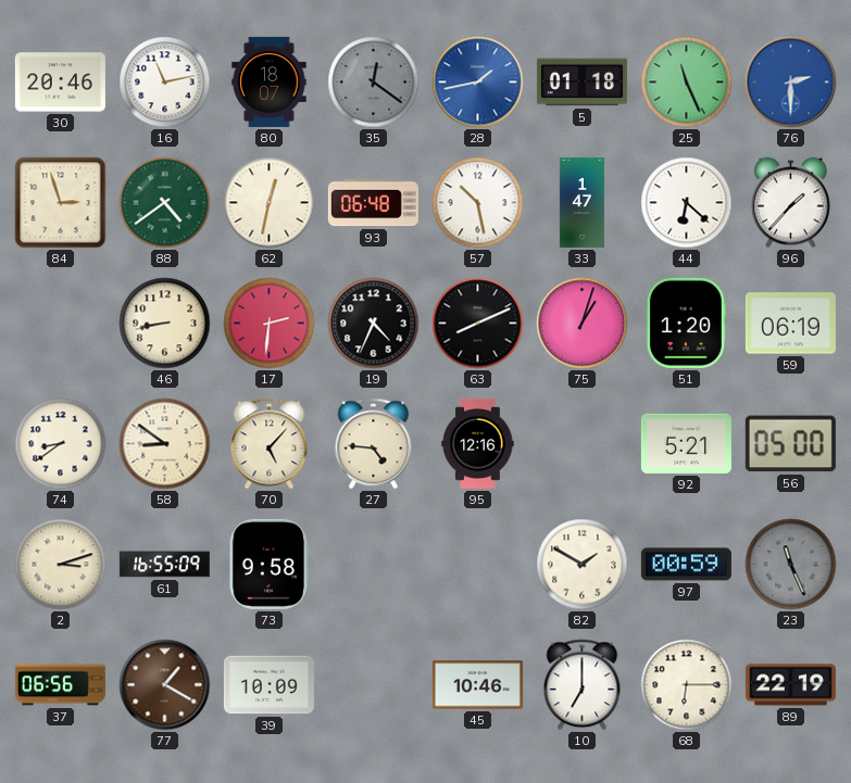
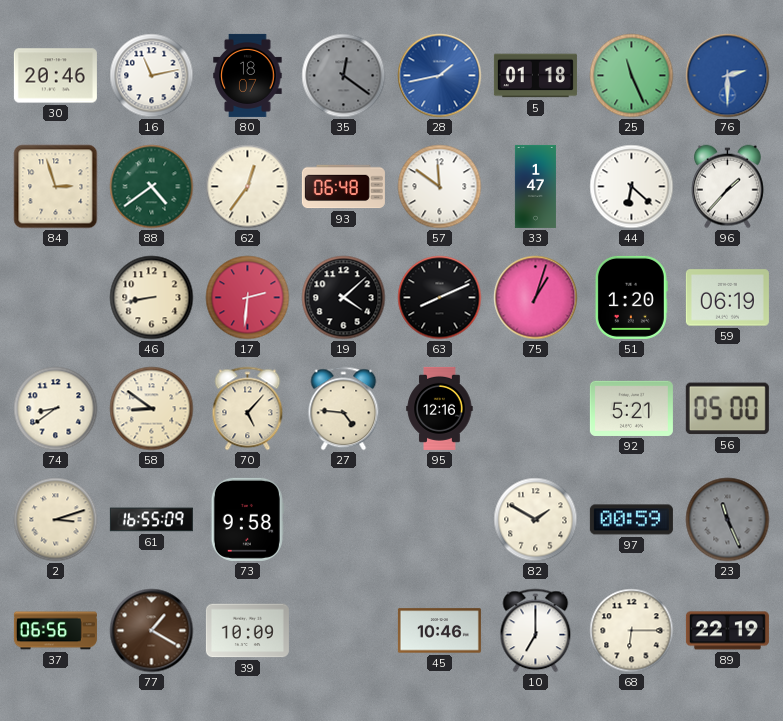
62: 12:32 -> 12:36
57: 10:28 -> 11:51
19: 4:34 -> 4:08
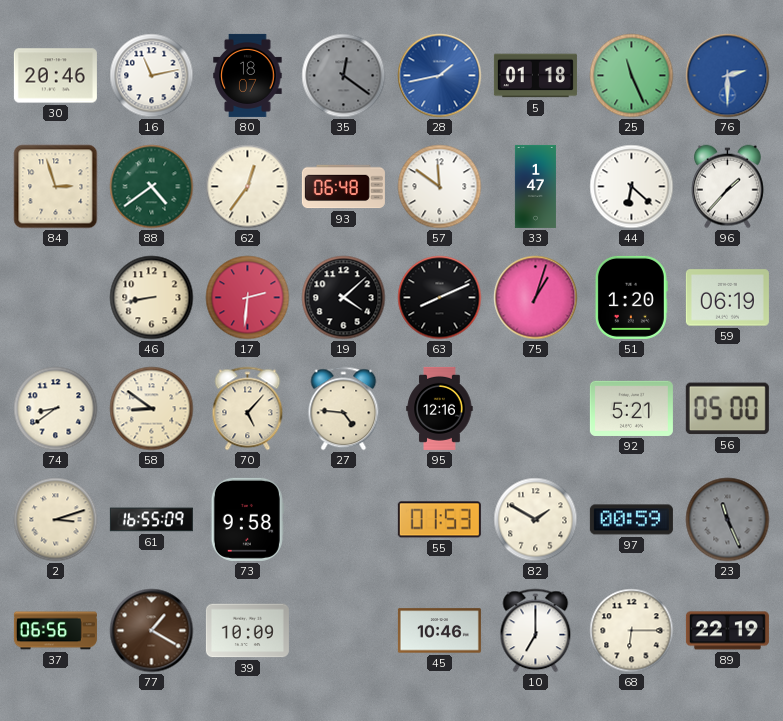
55: none -> 01:53
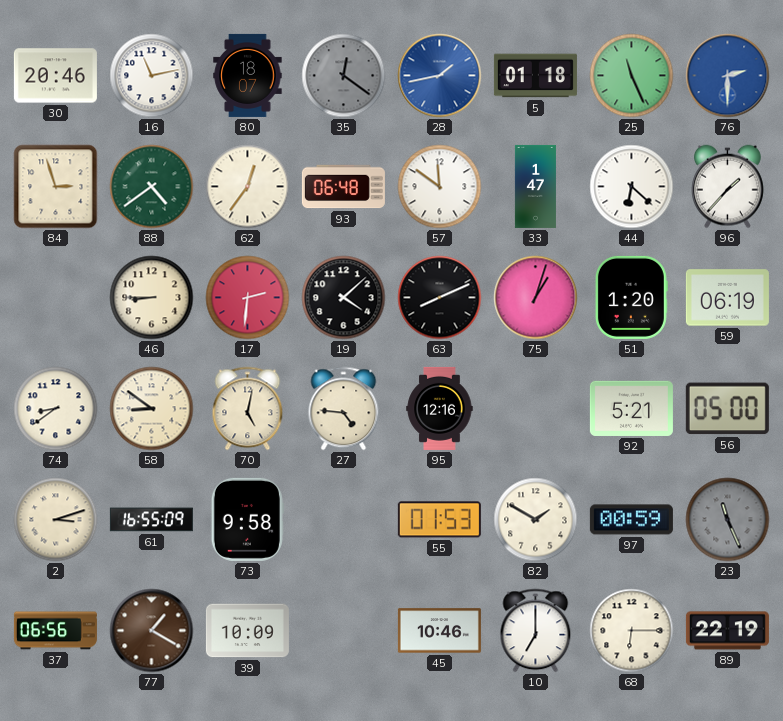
46: 8:43 -> 8:45
70: 5:07 -> 5:02
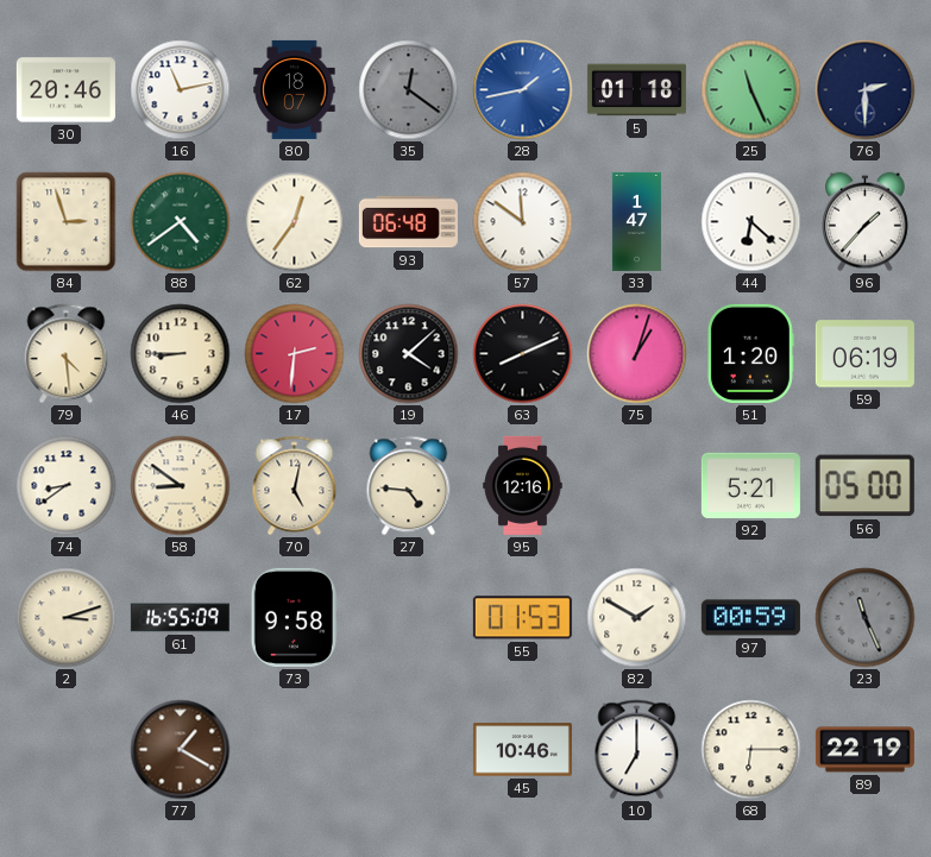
76 dial: blue -> navy
79: none -> 4:29
37: 06:56 -> none
39: 10:09 -> none
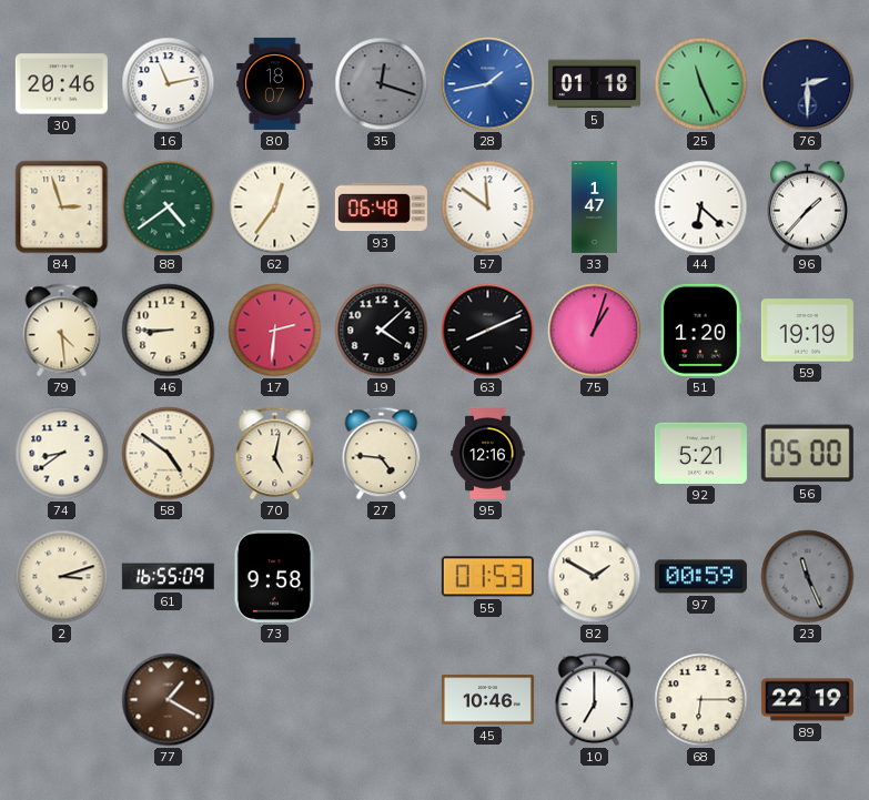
35: 12:21 -> 12:18
59: 06:19 -> 19:19
58: 8:51 -> 4:51
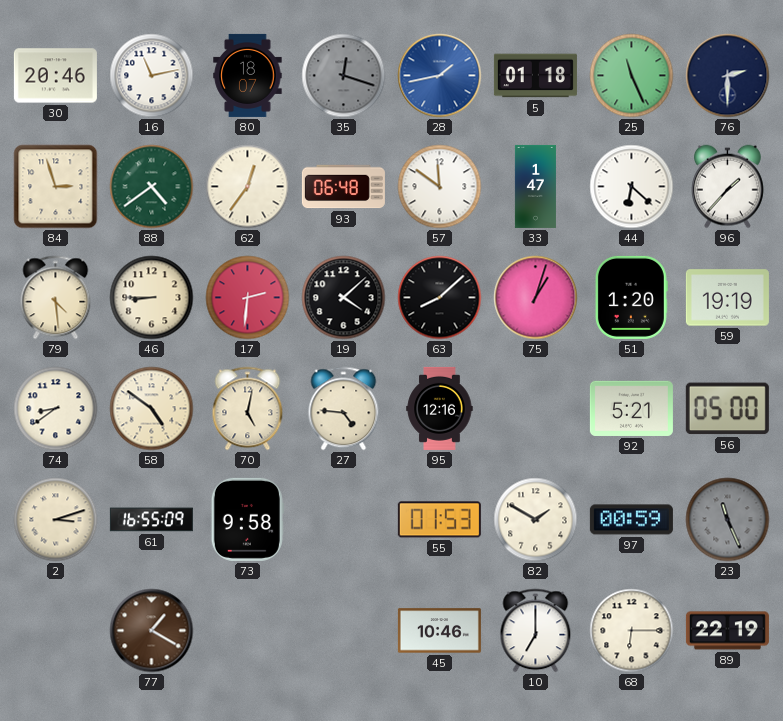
63: 8:11 -> 8:08
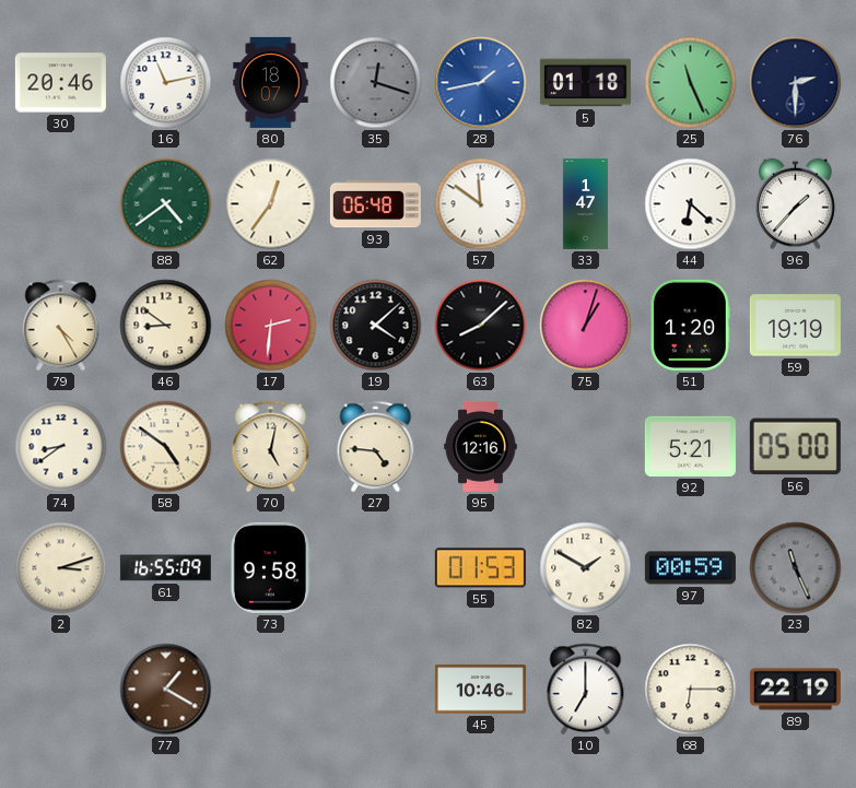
84: 2:57 -> none
79: 4:29 -> 4:25
46: 8:45 -> 8:51
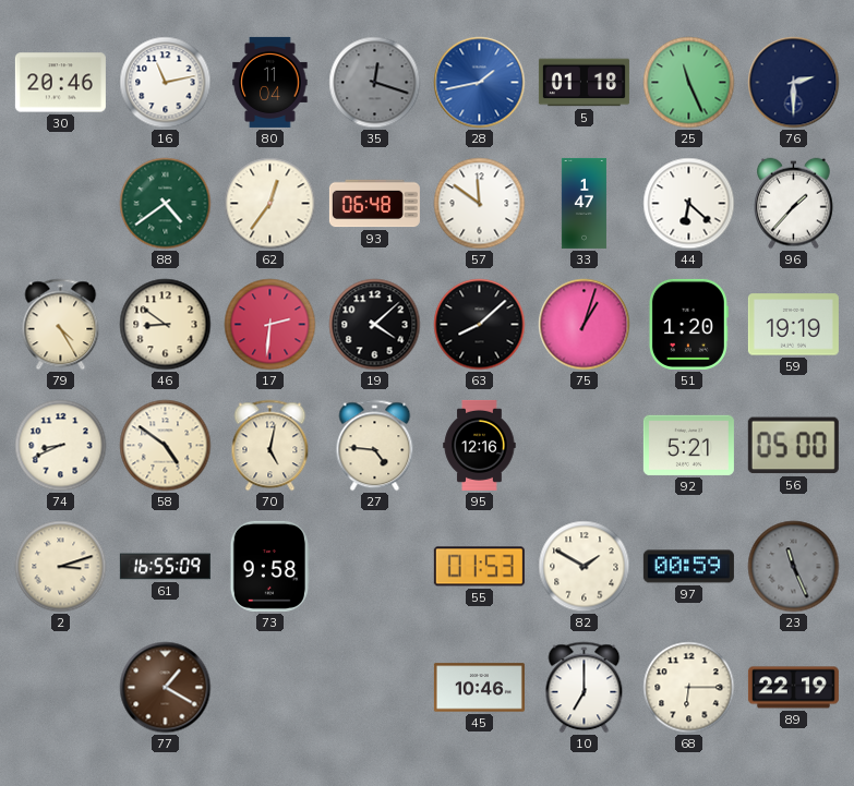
80: 18:07 -> 11:04
74: 8:39 -> 8:41
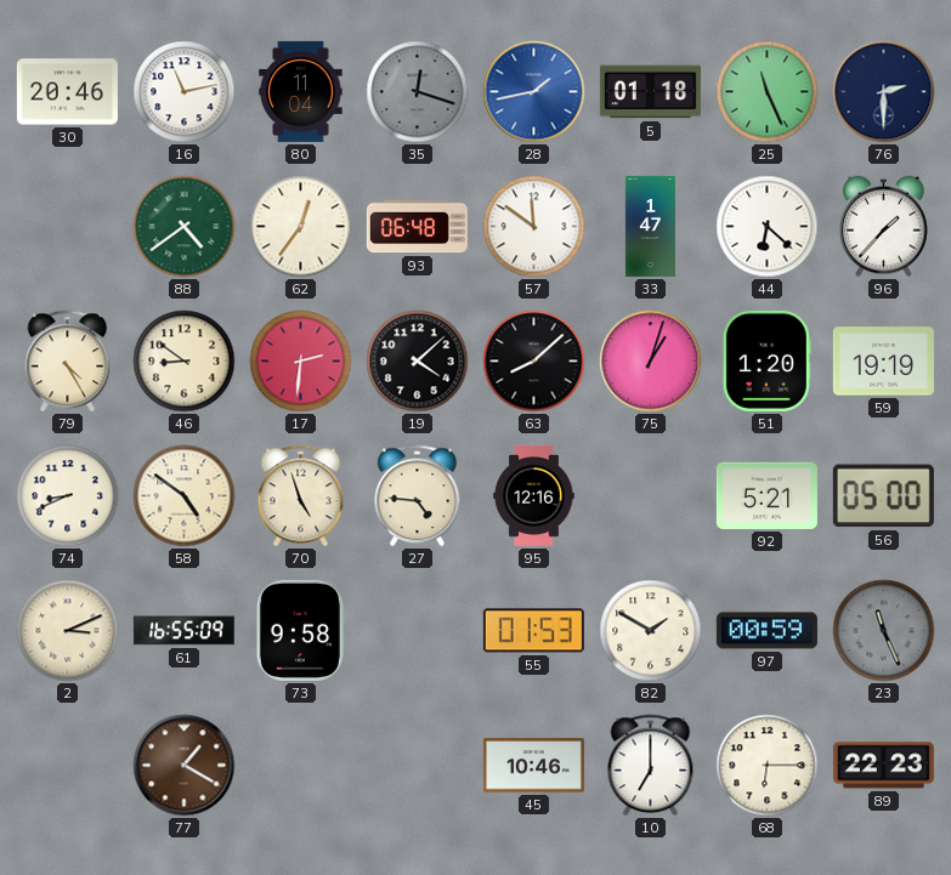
70: 5:02 -> 4:57
2: 3:12 -> 3:11
89: 22:19 -> 22:23
